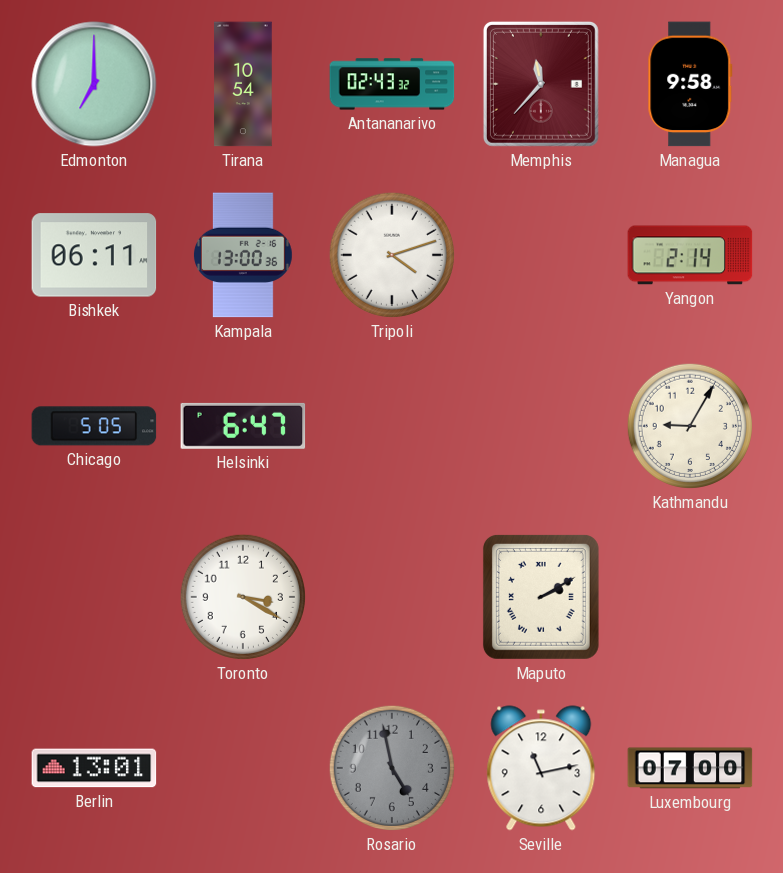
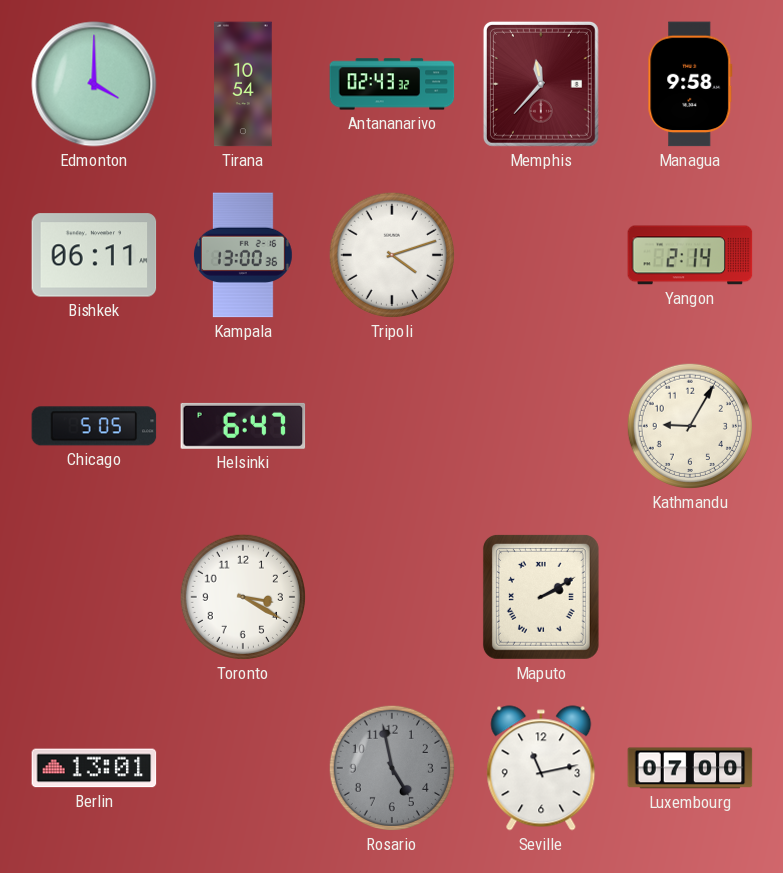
Edmonton: 7:00 -> 4:00
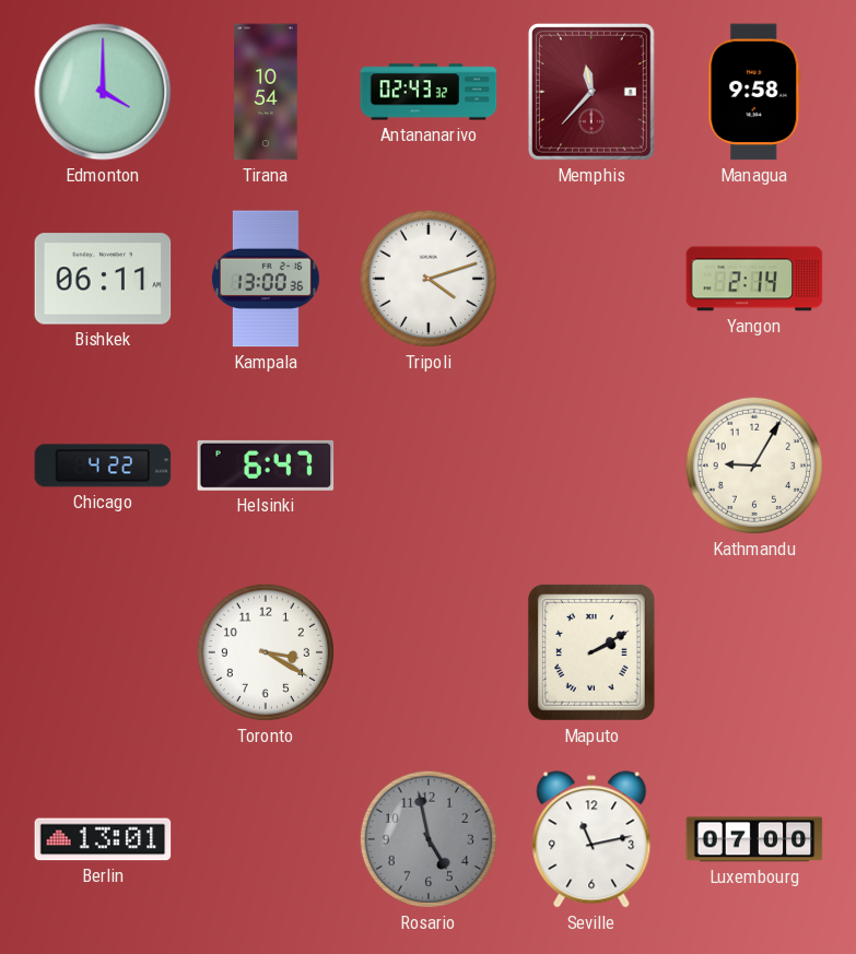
Chicago: 5:05 -> 4:22
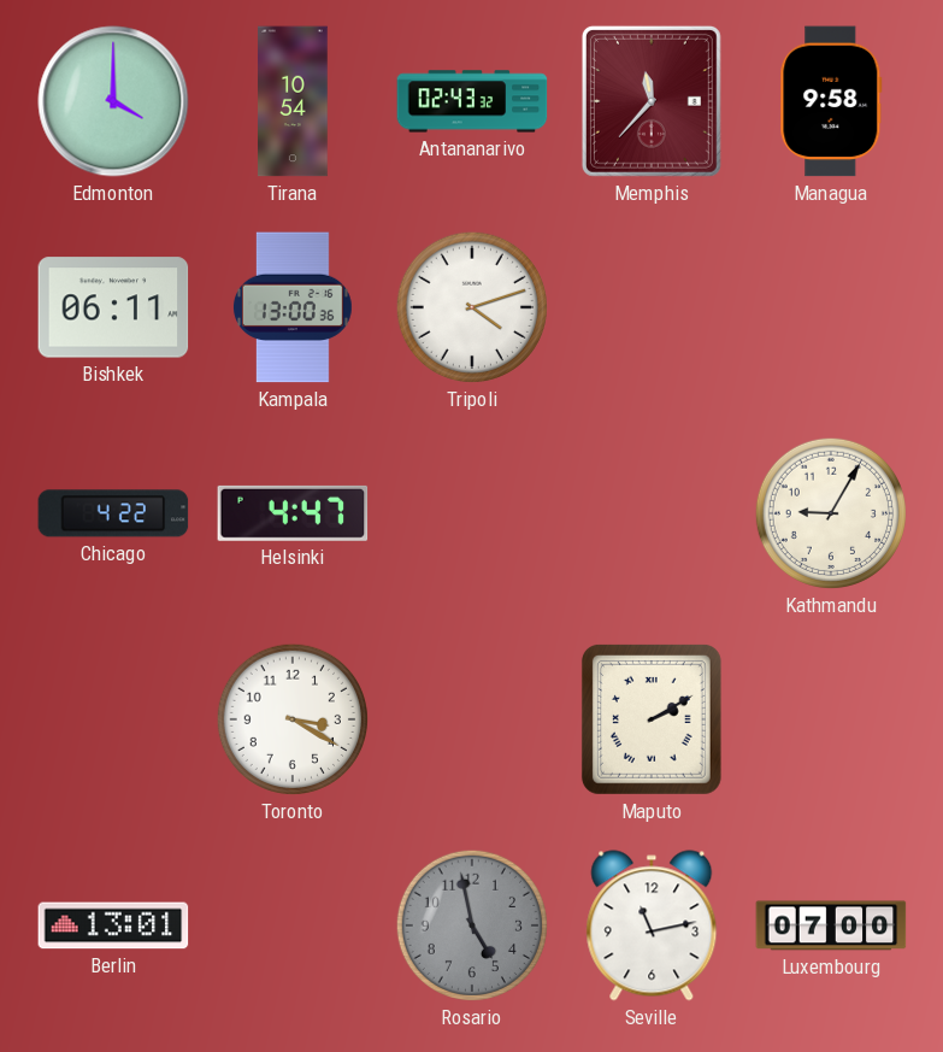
Yangon: 2:14 -> none
Helsinki: 6:47 -> 4:47
